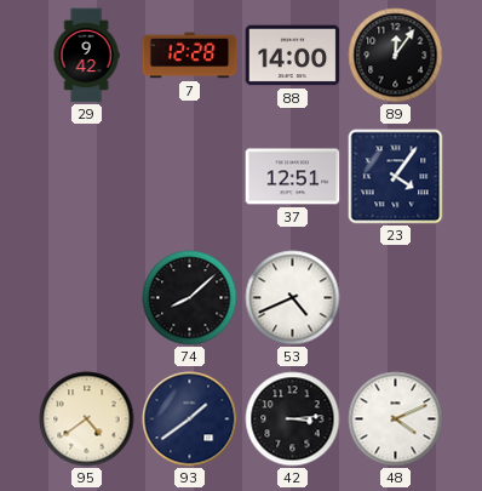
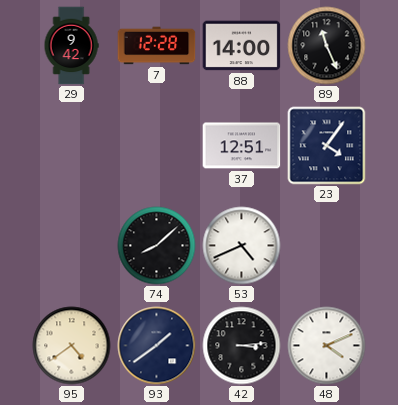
89: 12:06 -> 11:26
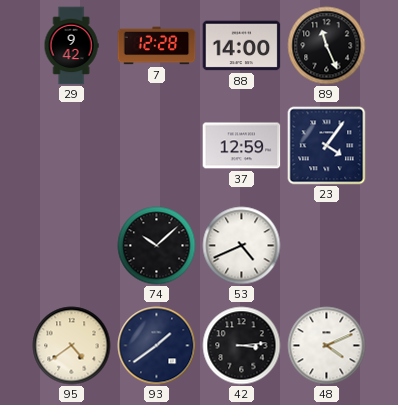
37: 12:51 -> 12:59
74: 8:08 -> 10:08
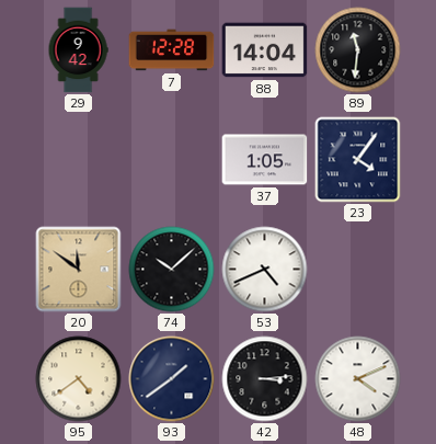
88: 14:00 -> 14:04
89: 11:26 -> 11:31
37: 12:59 -> 1:05
20: none -> 11:51
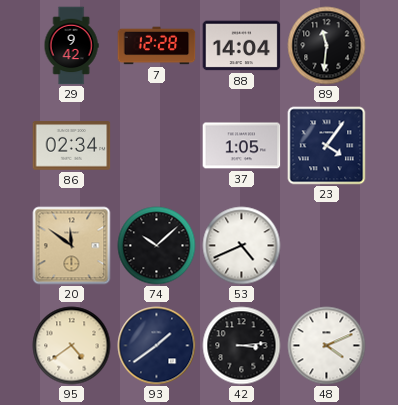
86: none -> 02:34
